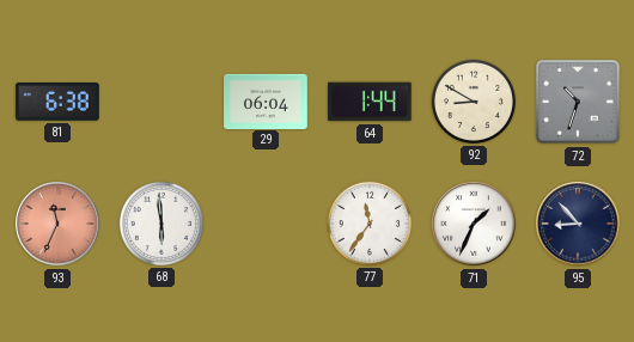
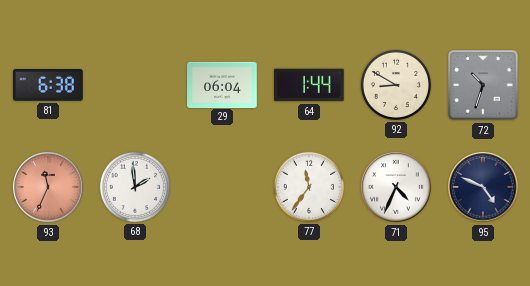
68: 5:59 -> 1:59
71: 1:34 -> 4:34
95: 8:53 -> 4:49
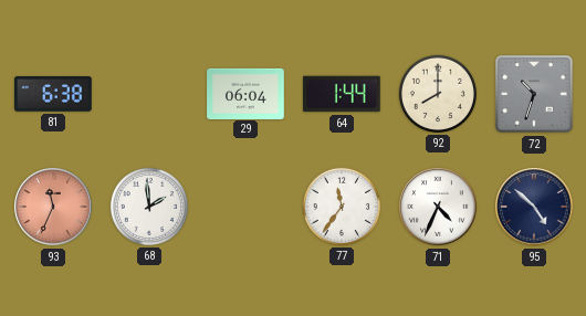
92: 8:50 -> 8:00
95: 4:49 -> 4:52
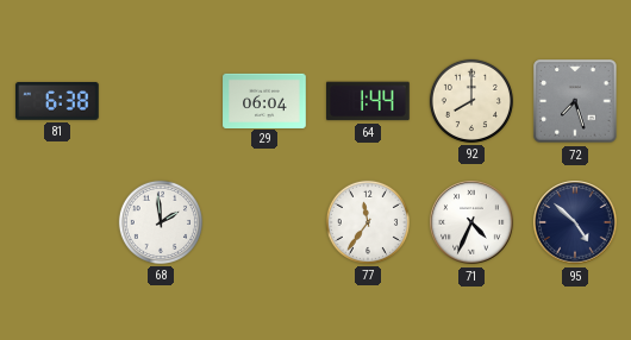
72: 10:33 -> 7:27
93: 11:34 -> none
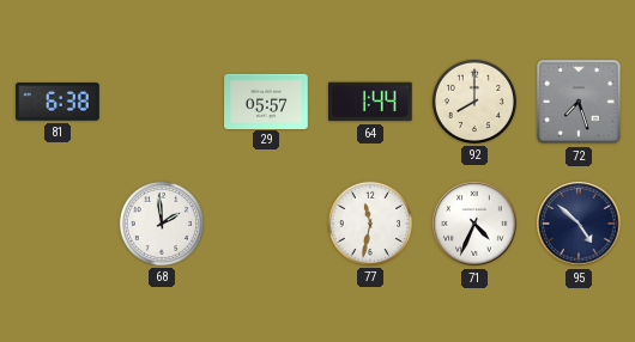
29: 06:04 -> 05:57
77: 11:36 -> 11:32
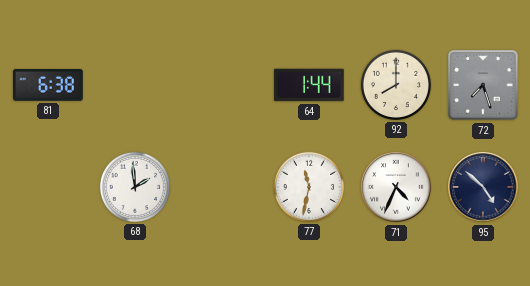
29: 05:57 -> none
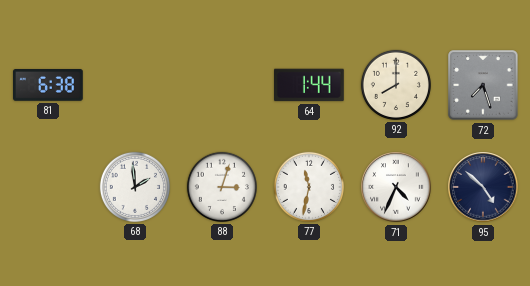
88: none -> 3:03
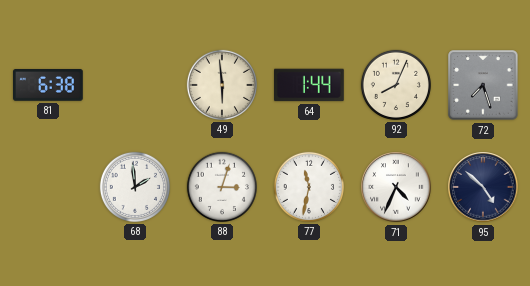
49: none -> 5:59
92: 8:00 -> 8:04
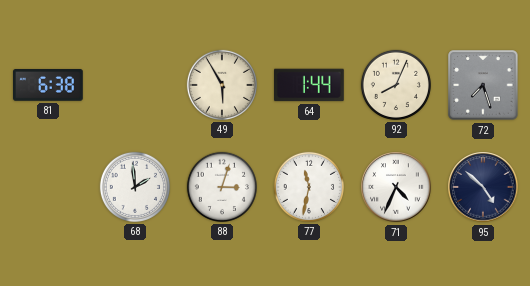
49: 5:59 -> 5:55
